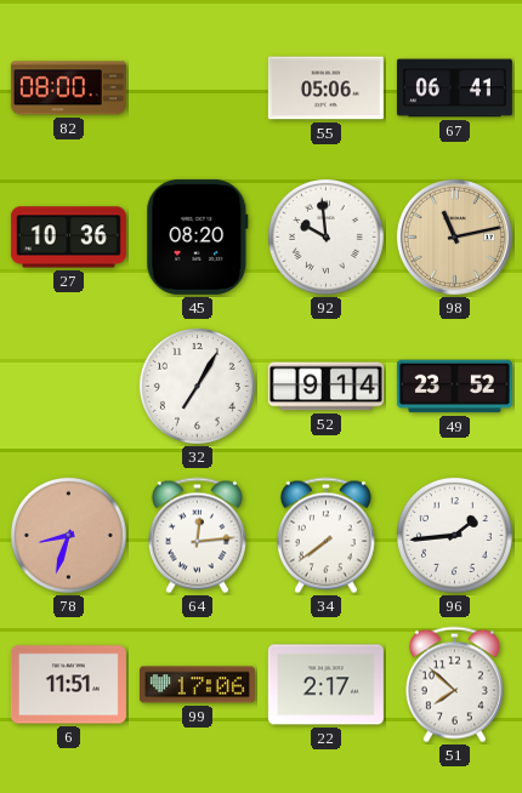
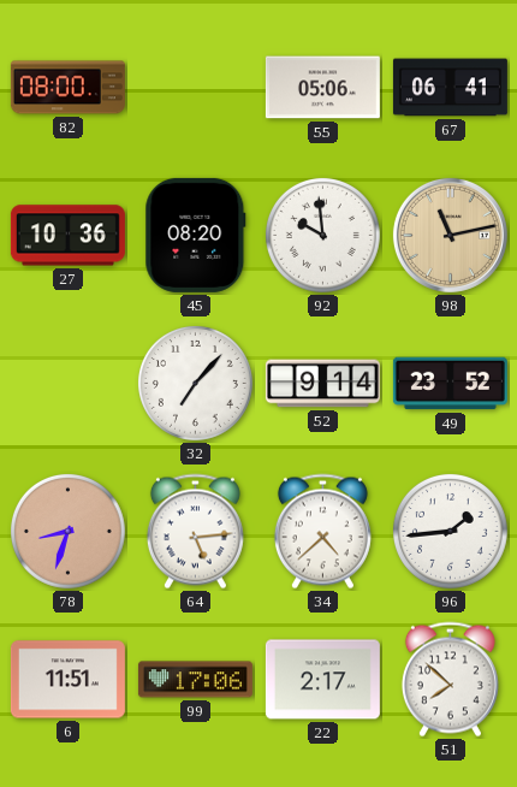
32: 7:05 -> 7:07
64: 12:14 -> 5:14
34: 7:39 -> 4:38
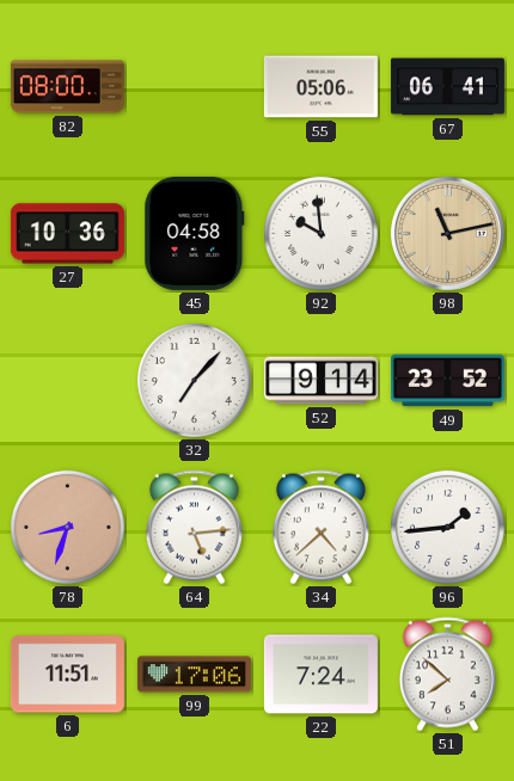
45: 08:20 -> 04:58
22: 2:17 -> 7:24
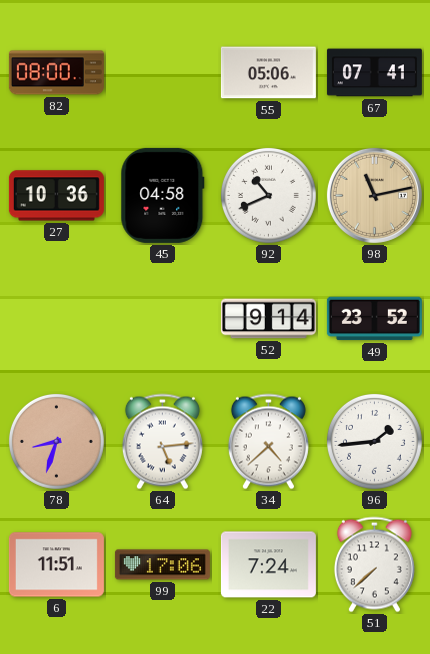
67: 06:41 -> 07:41
92: 9:59 -> 10:41
32: 7:07 -> none
51: 7:52 -> 7:38
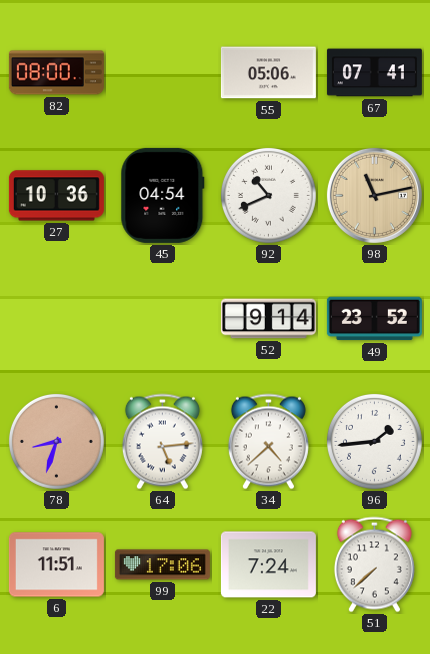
45: 04:58 -> 04:54
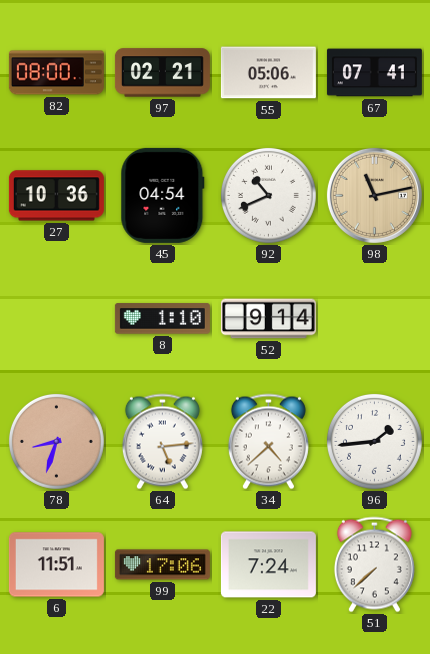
97: none -> 02:21
8: none -> 1:10
49: 23:52 -> none
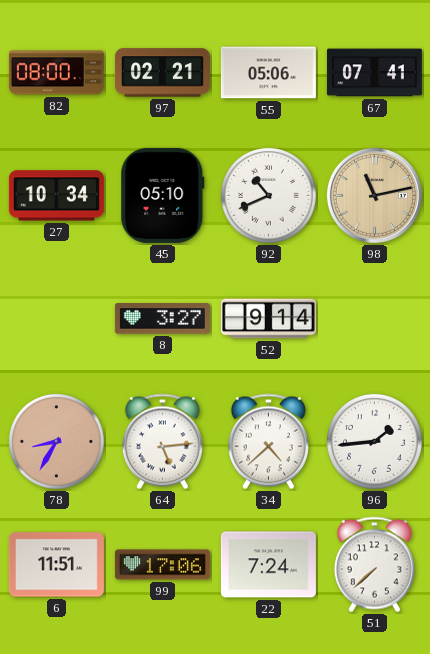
27: 10:36 -> 10:34
45: 04:54 -> 05:10
8: 1:10 -> 3:27
78: 8:33 -> 8:35
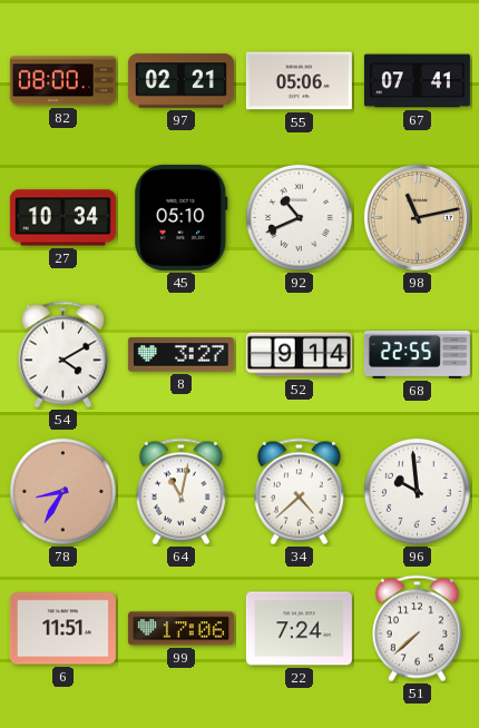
54: none -> 4:10
68: none -> 22:55
64: 5:14 -> 11:02
96: 1:44 -> 9:59
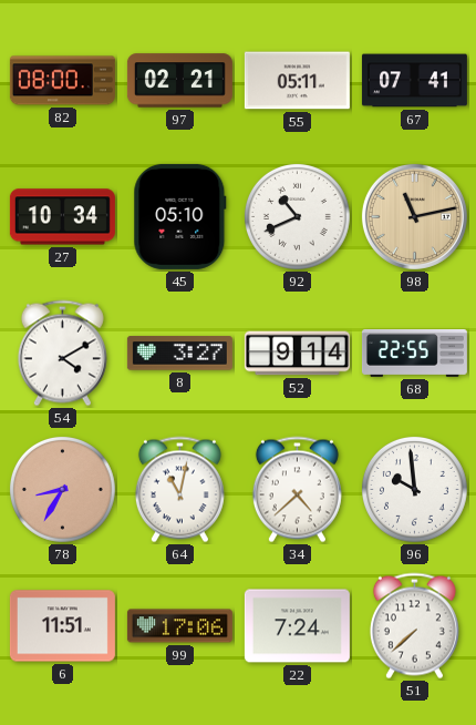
55: 05:06 -> 05:11
